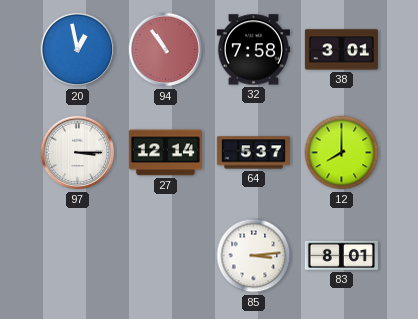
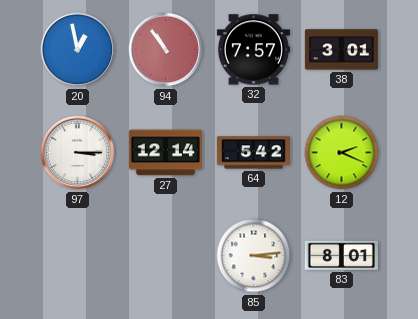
32: 7:58 -> 7:57
64: 5:37 -> 5:42
12: 8:00 -> 2:19
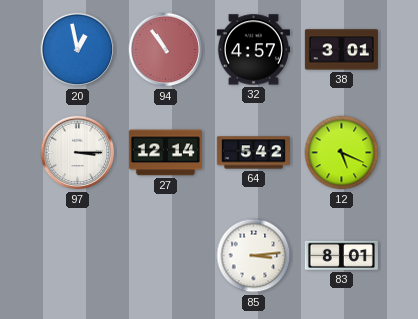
32: 7:57 -> 4:57
12: 2:19 -> 5:19
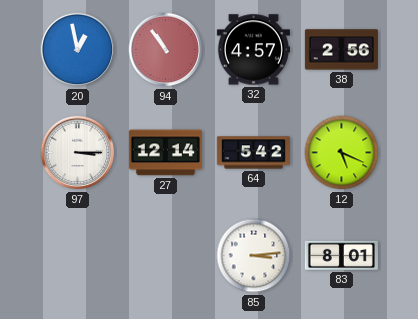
38: 3:01 -> 2:56
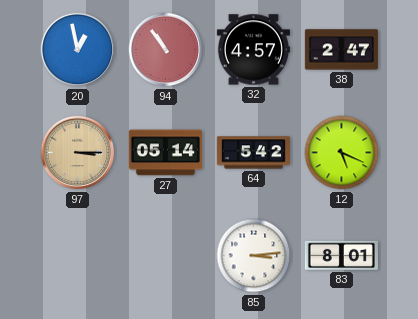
38: 2:56 -> 2:47
97 dial: white -> champagne
27: 12:14 -> 05:14
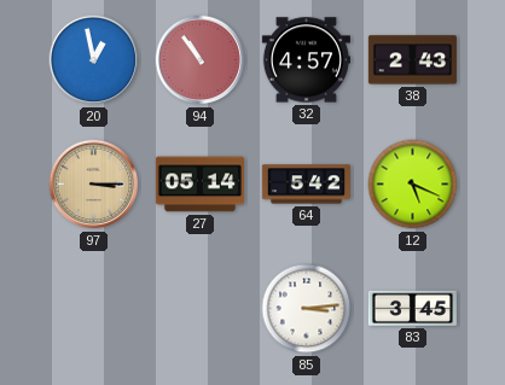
38: 2:47 -> 2:43
83: 8:01 -> 3:45
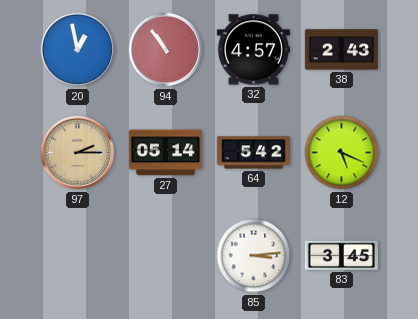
97: 3:15 -> 2:15
